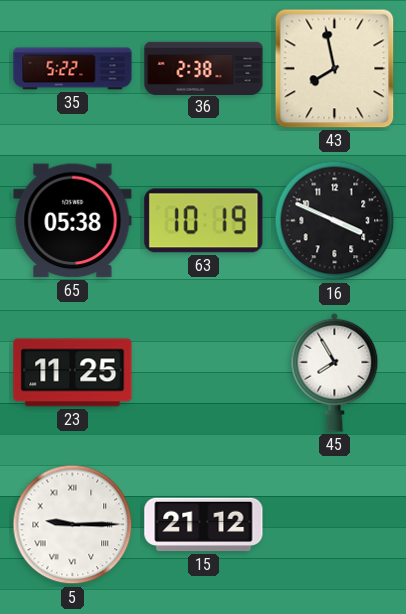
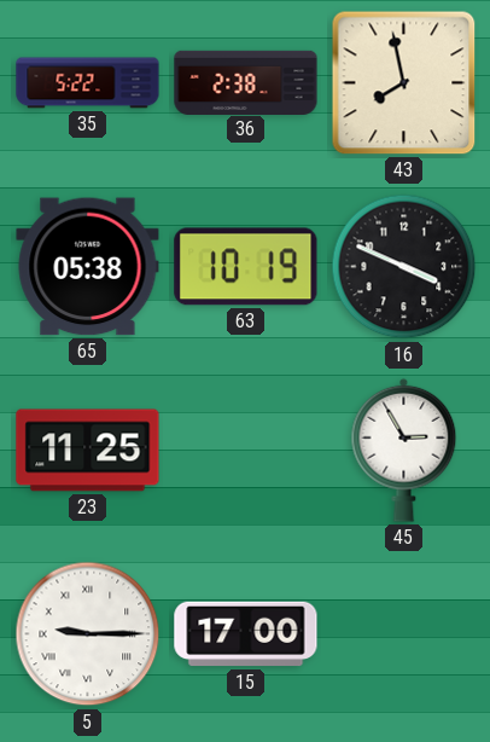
45: 7:55 -> 2:55
15: 21:12 -> 17:00
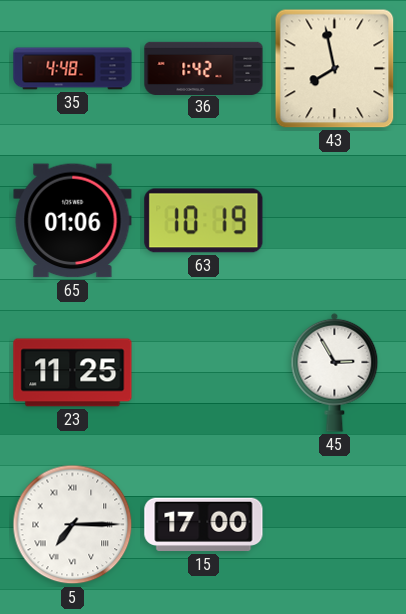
35: 5:22 -> 4:48
36: 2:38 -> 1:42
65: 05:38 -> 01:06
16: 3:49 -> none
5: 9:15 -> 7:15
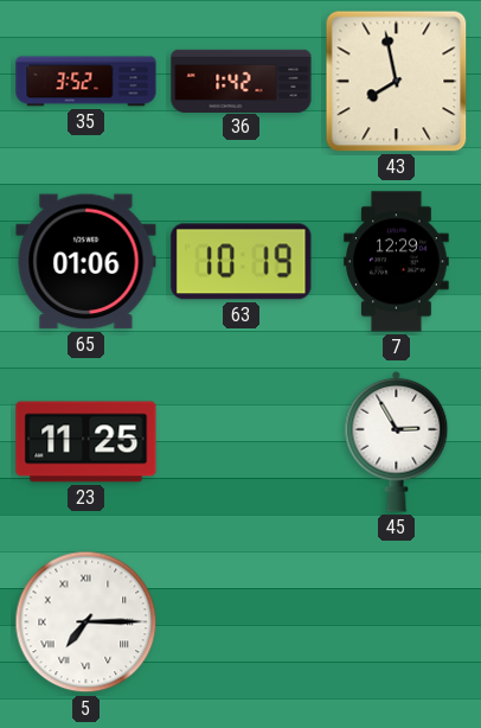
35: 4:48 -> 3:52
7: none -> 12:29
15: 17:00 -> none
